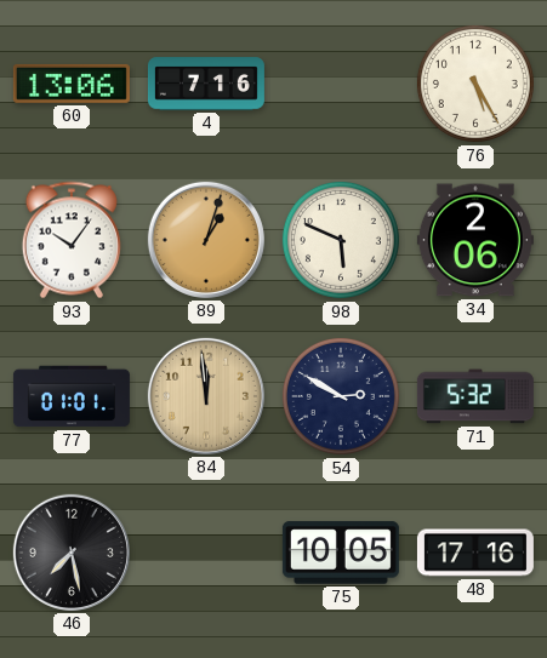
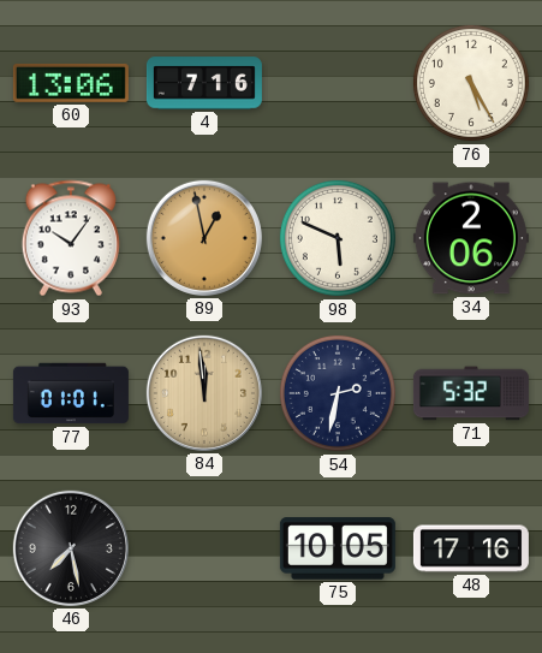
89: 1:03 -> 12:58
54: 2:50 -> 2:32
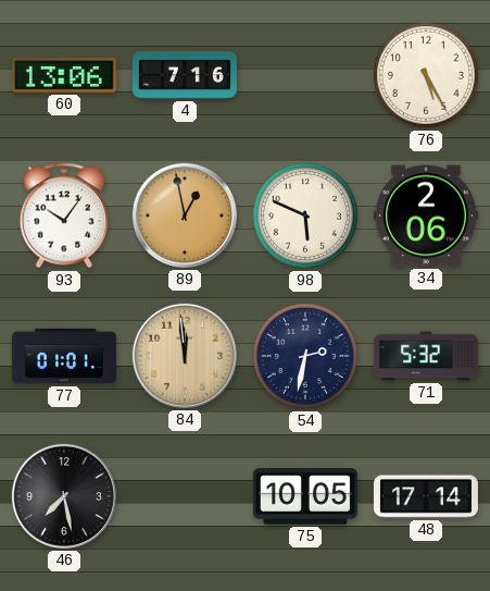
48: 17:16 -> 17:14
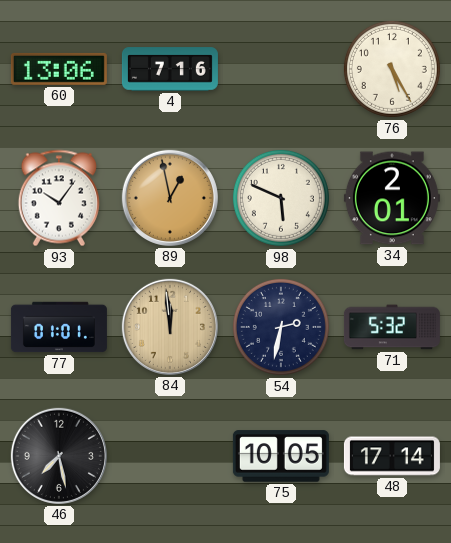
34: 2:06 -> 2:01
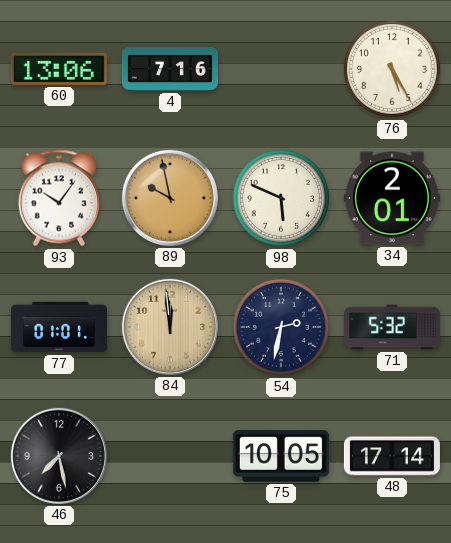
89: 12:58 -> 9:58
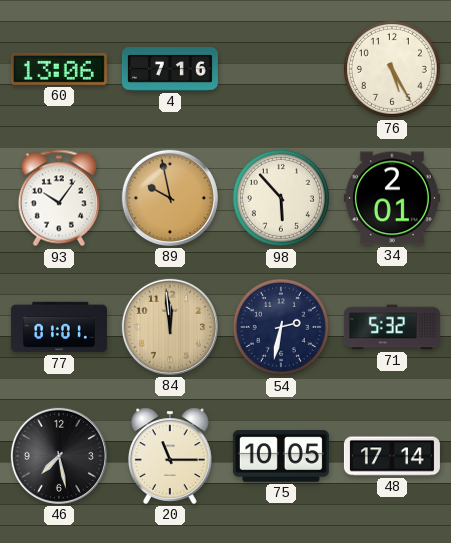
98: 5:49 -> 5:53
20: none -> 11:15
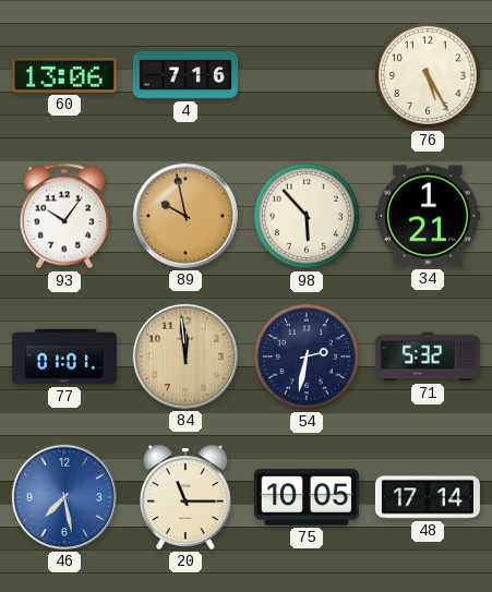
34: 2:01 -> 1:21
46 dial: black -> blue
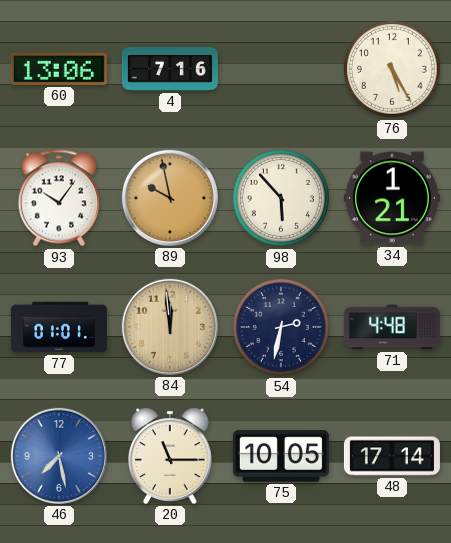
71: 5:32 -> 4:48
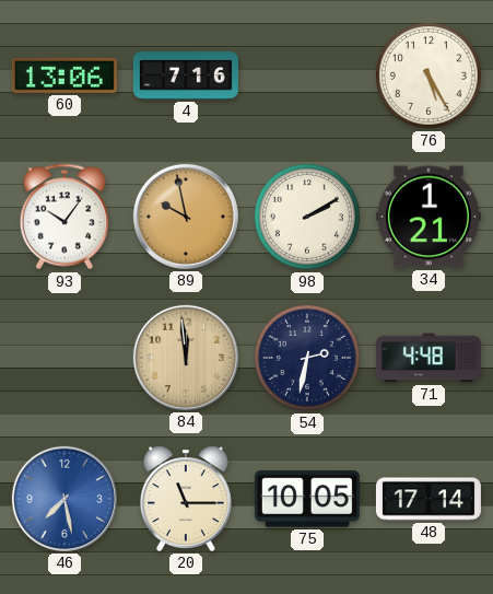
98: 5:53 -> 2:10
77: 01:01 -> none
